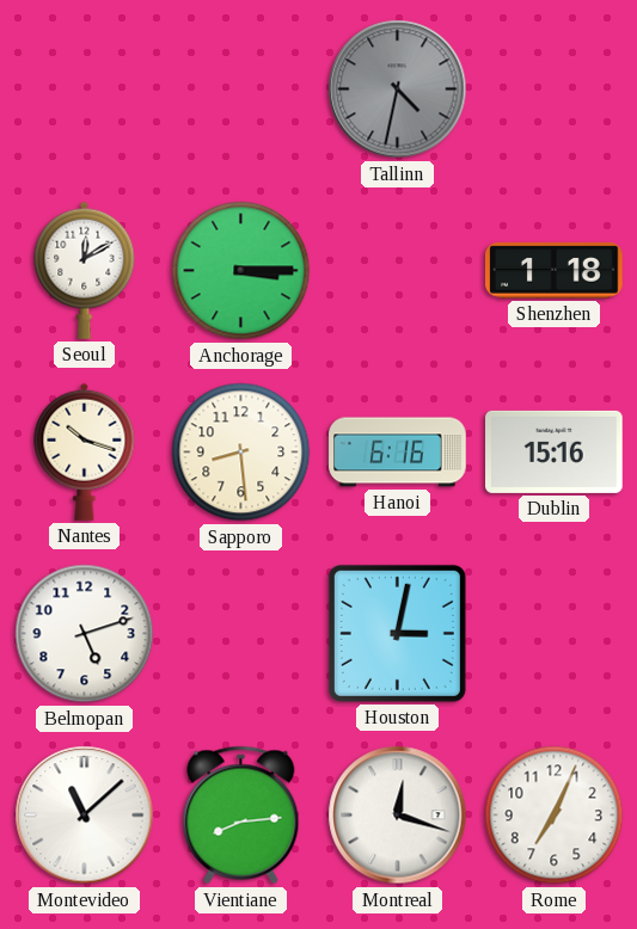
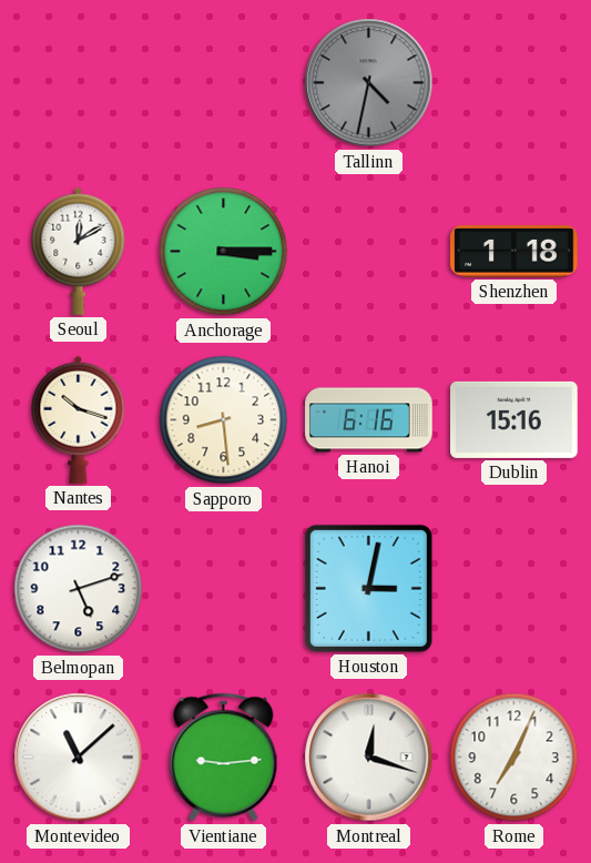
Vientiane: 8:14 -> 9:14
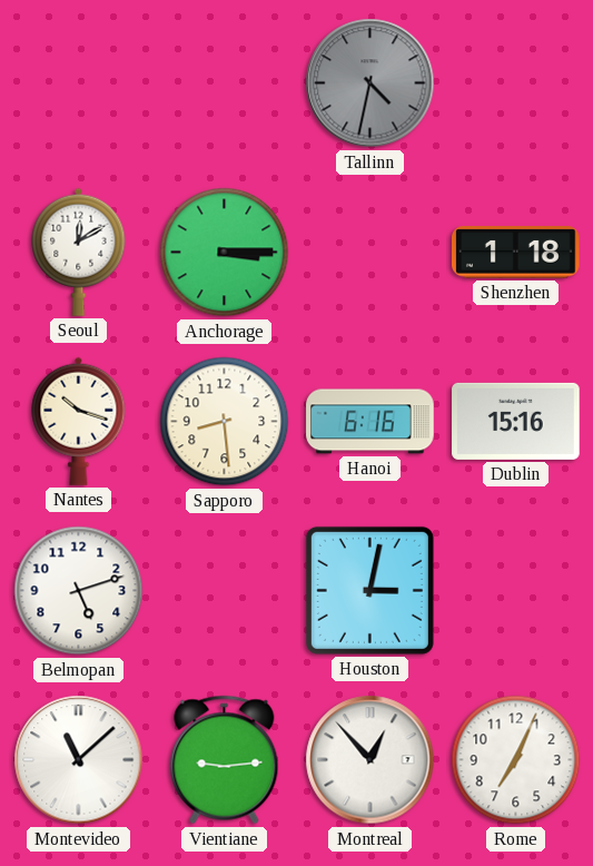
Montreal: 12:18 -> 12:53
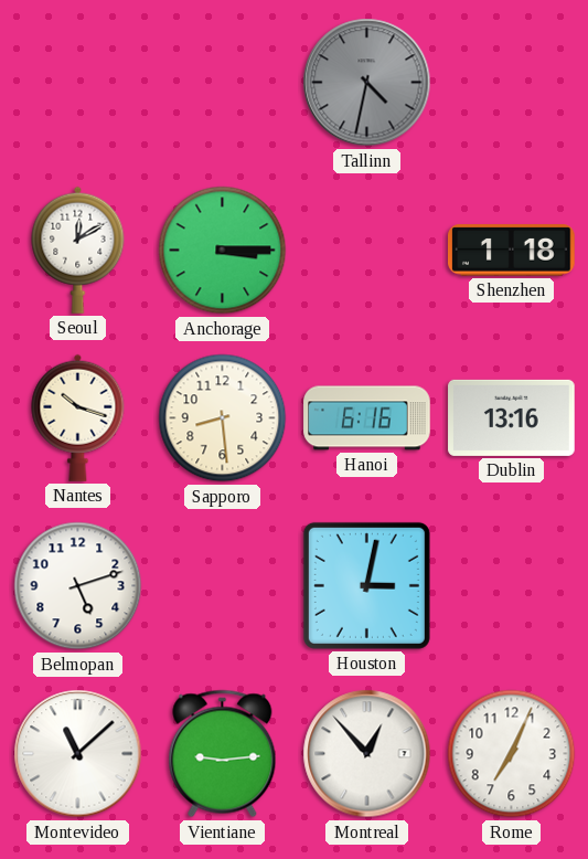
Dublin: 15:16 -> 13:16
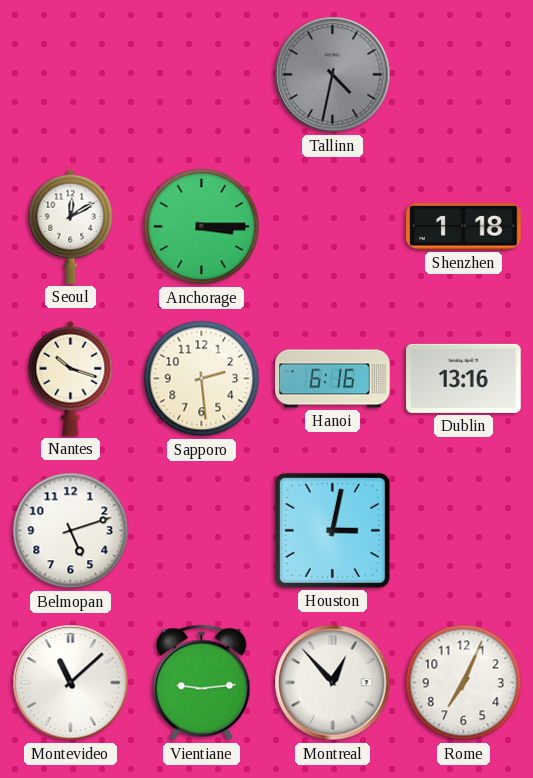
Sapporo: 8:29 -> 2:29
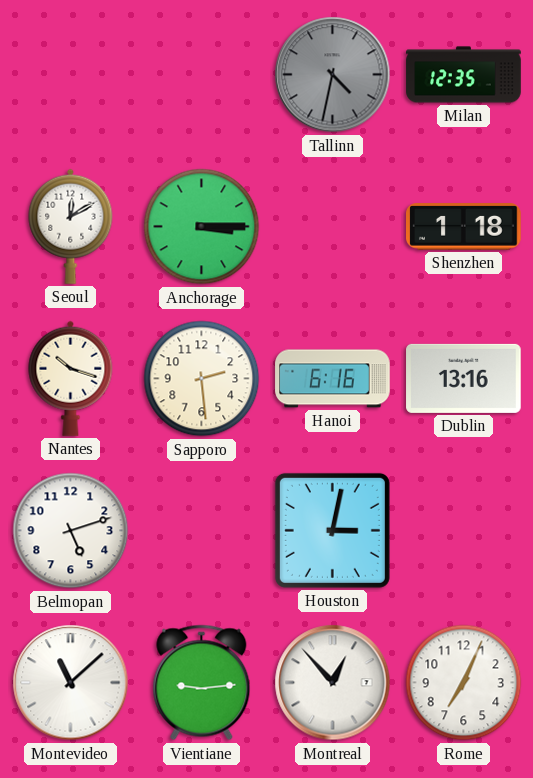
Milan: none -> 12:35
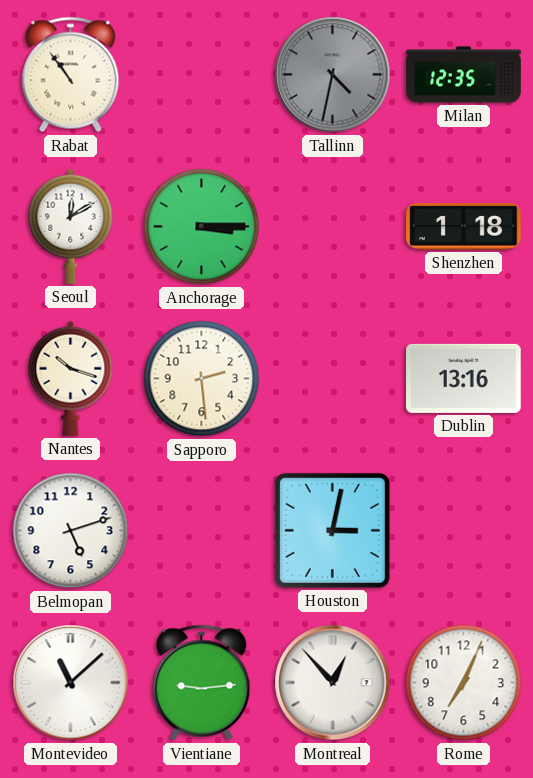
Rabat: none -> 10:54
Hanoi: 6:16 -> none
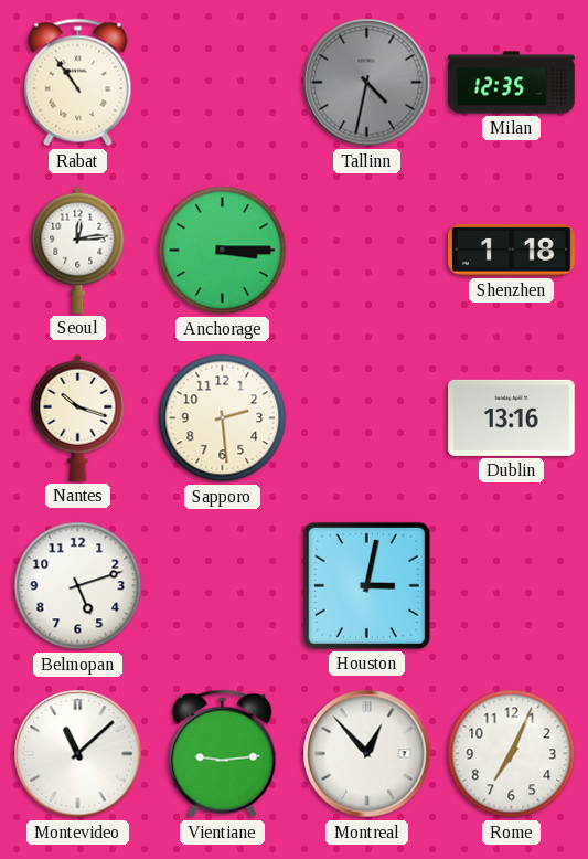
Seoul: 12:10 -> 12:14
